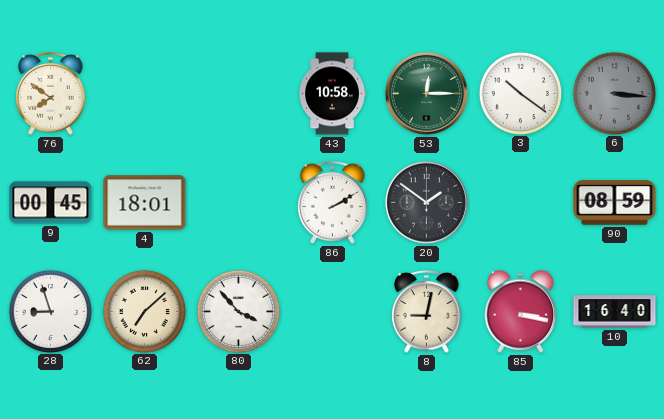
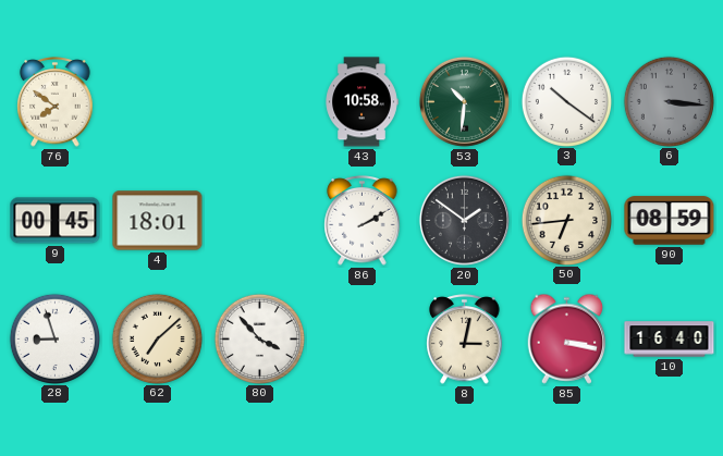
53: 12:15 -> 10:31
50: none -> 6:44
8: 9:02 -> 3:02
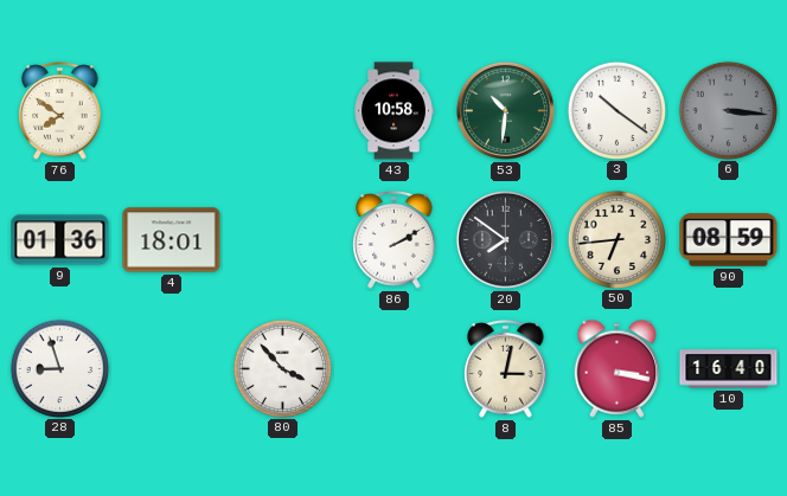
9: 00:45 -> 01:36
20: 1:51 -> 7:51
62: 7:08 -> none
